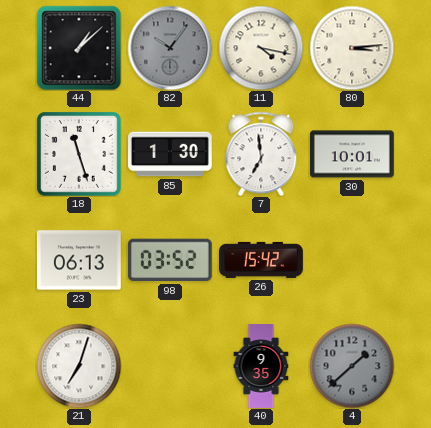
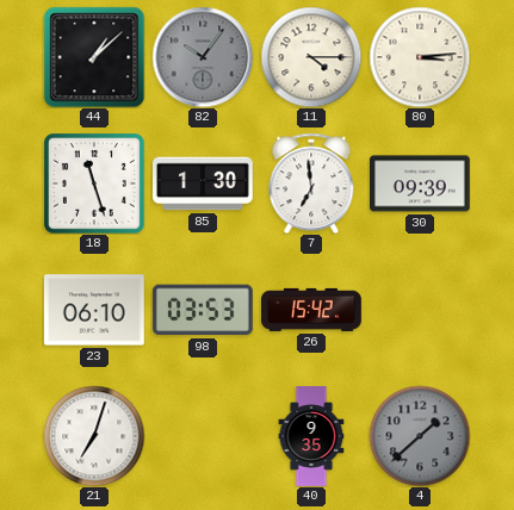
11: 4:17 -> 4:15
30: 10:01 -> 09:39
23: 06:13 -> 06:10
98: 03:52 -> 03:53
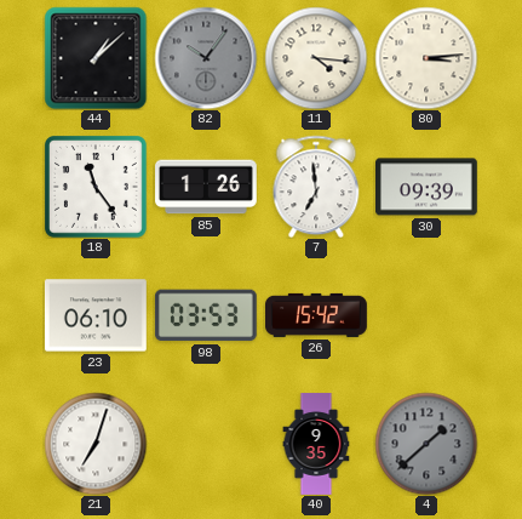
11: 4:15 -> 4:16
18: 11:27 -> 11:24
85: 1:30 -> 1:26
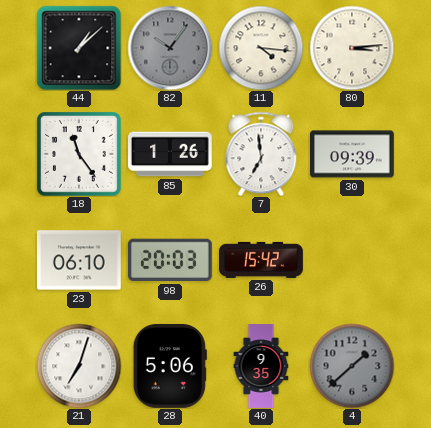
98: 03:53 -> 20:03
28: none -> 5:06
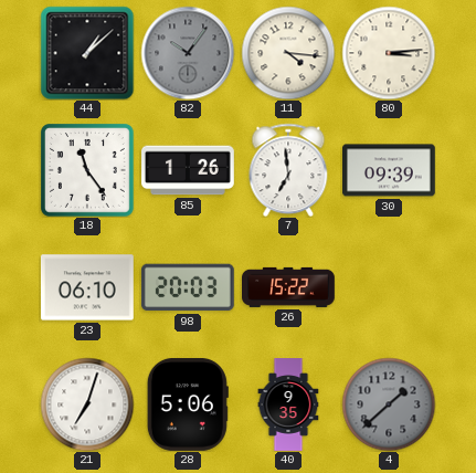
26: 15:42 -> 15:22
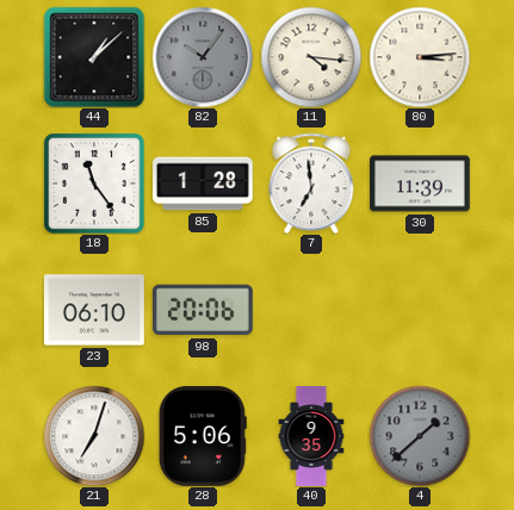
85: 1:26 -> 1:28
30: 09:39 -> 11:39
98: 20:03 -> 20:06
26: 15:22 -> none
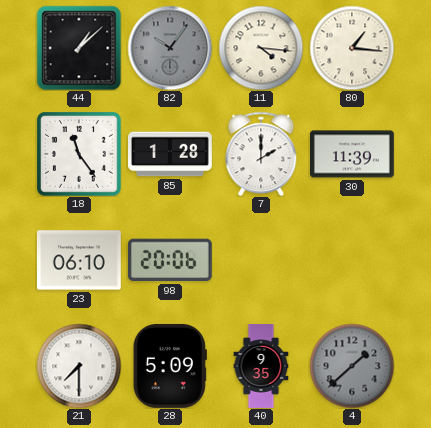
80: 3:14 -> 1:16
7: 6:59 -> 2:00
21: 7:03 -> 7:30
28: 5:06 -> 5:09
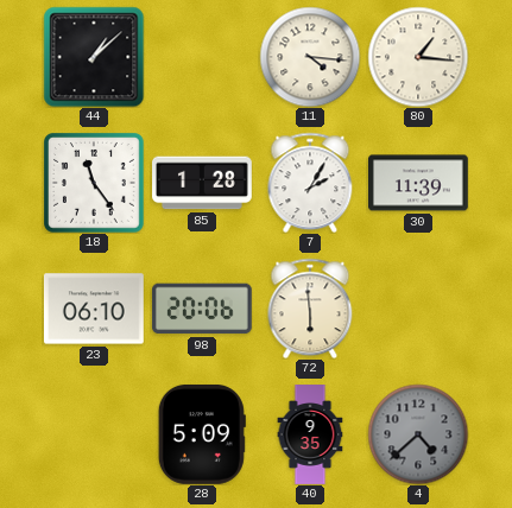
82: 10:06 -> none
7: 2:00 -> 2:05
72: none -> 5:59
21: 7:30 -> none
4: 1:38 -> 4:38
